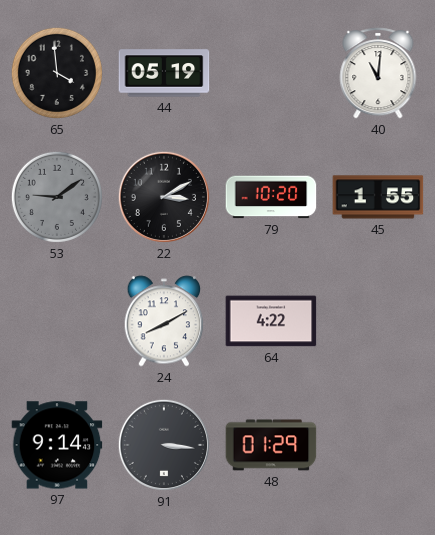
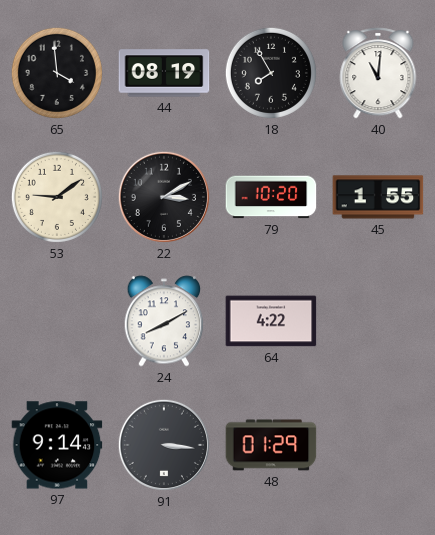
44: 05:19 -> 08:19
18: none -> 7:55
53 dial: grey -> cream
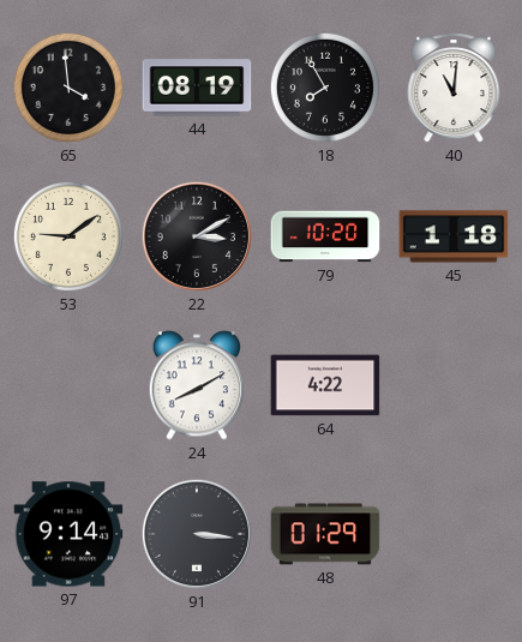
45: 1:55 -> 1:18
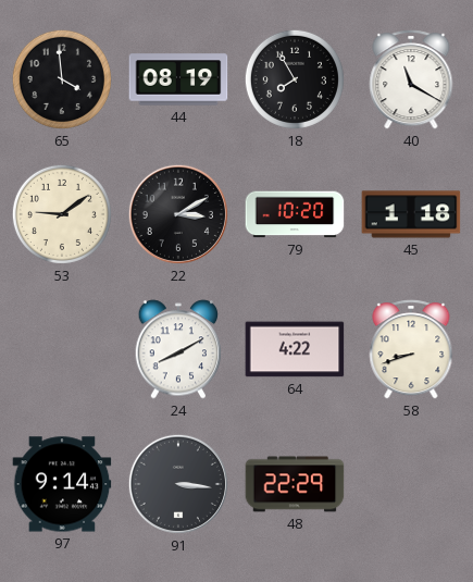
40: 11:01 -> 11:20
58: none -> 8:42
48: 01:29 -> 22:29
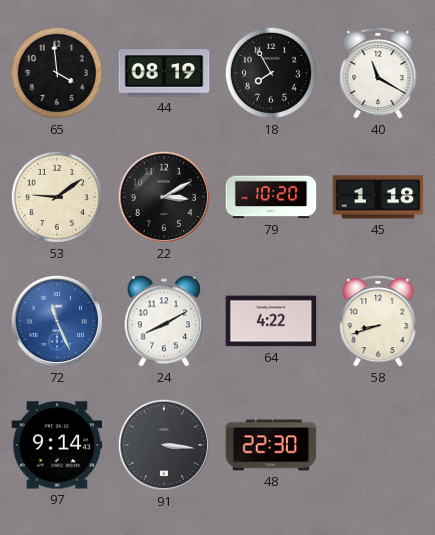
72: none -> 11:26
48: 22:29 -> 22:30
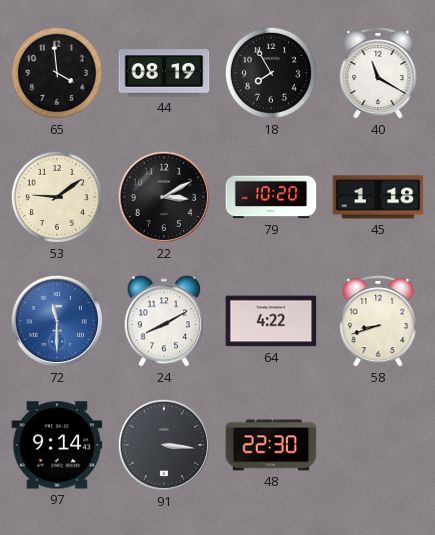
72: 11:26 -> 11:30
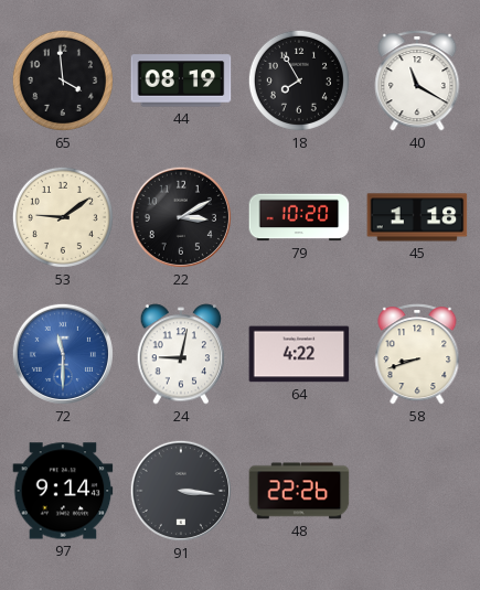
24: 8:10 -> 9:02
48: 22:30 -> 22:26
